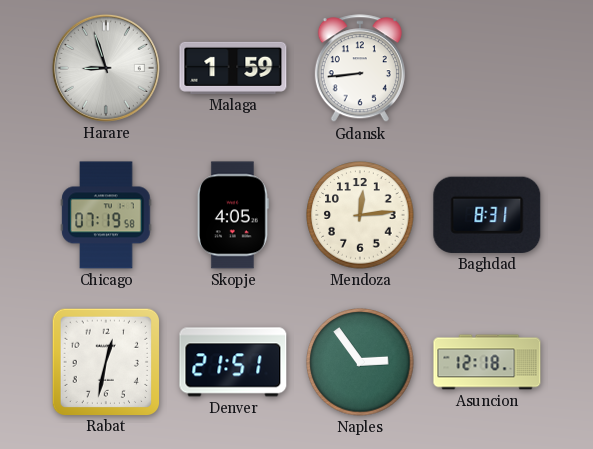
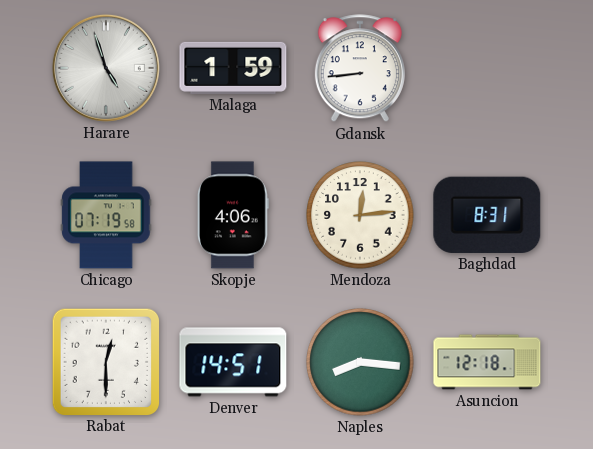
Harare: 8:57 -> 4:57
Skopje: 4:05 -> 4:06
Rabat: 12:32 -> 12:30
Denver: 21:51 -> 14:51
Naples: 2:54 -> 8:16
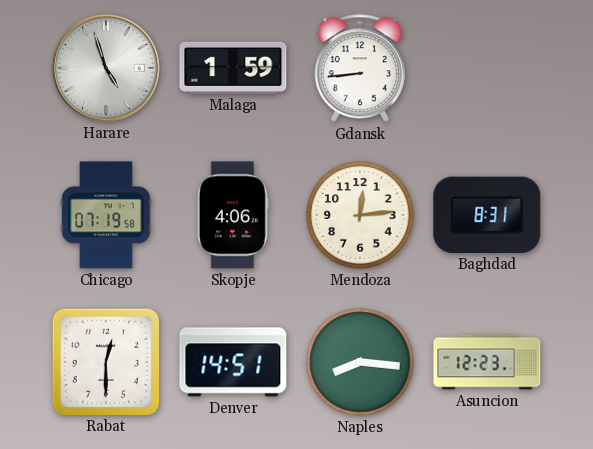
Asuncion: 12:18 -> 12:23
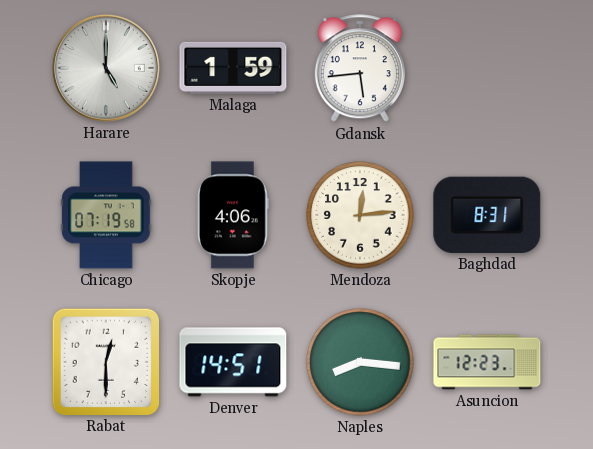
Harare: 4:57 -> 5:00
Gdansk: 8:44 -> 5:44
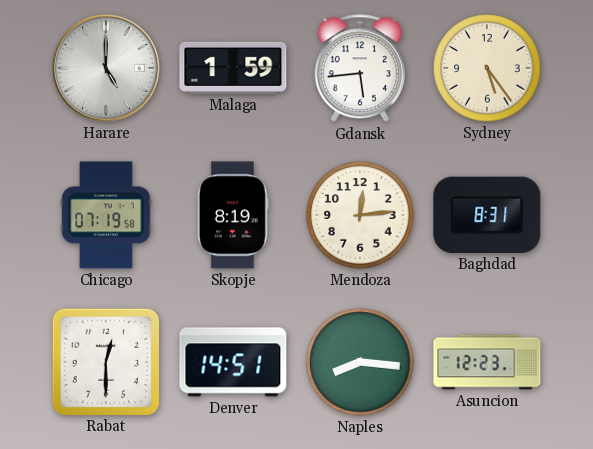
Sydney: none -> 5:24
Skopje: 4:06 -> 8:19
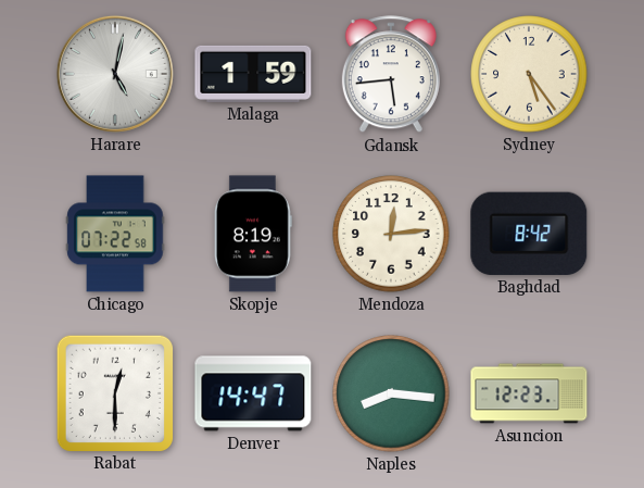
Harare: 5:00 -> 5:02
Chicago: 07:19 -> 07:22
Baghdad: 8:31 -> 8:42
Denver: 14:51 -> 14:47
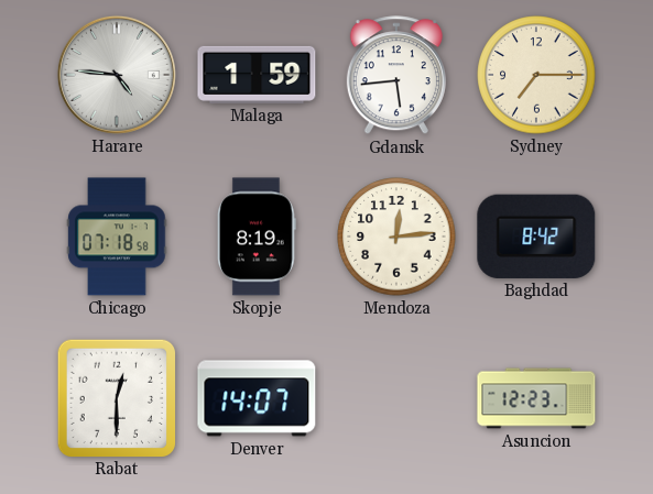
Harare: 5:02 -> 4:46
Sydney: 5:24 -> 7:15
Chicago: 07:22 -> 07:18
Denver: 14:47 -> 14:07
Naples: 8:16 -> none
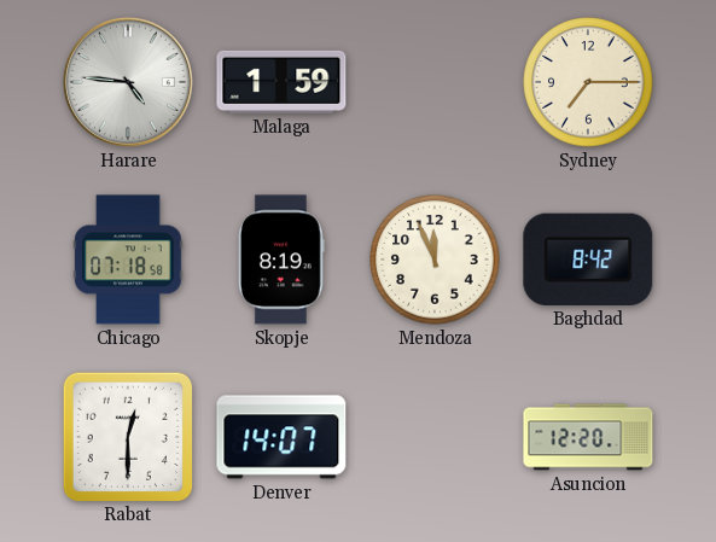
Gdansk: 5:44 -> none
Mendoza: 12:14 -> 11:56
Asuncion: 12:23 -> 12:20
